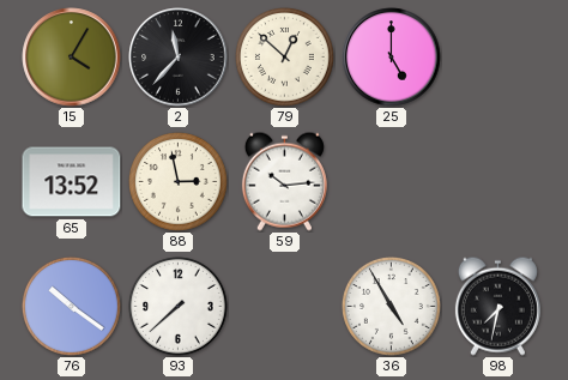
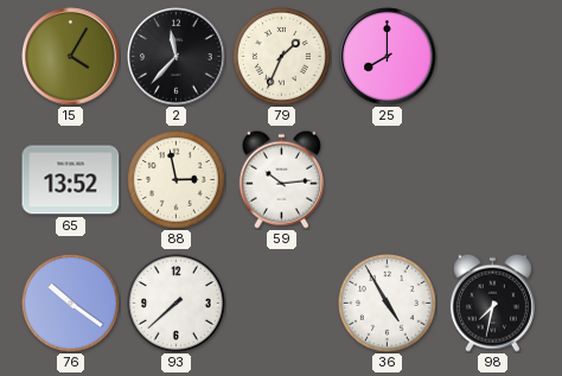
79: 12:52 -> 1:34
25: 5:00 -> 8:00
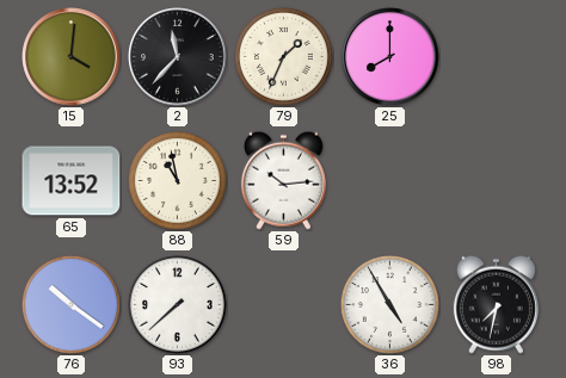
15: 4:05 -> 4:01
88: 2:58 -> 10:58
